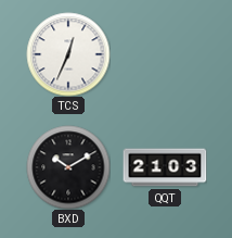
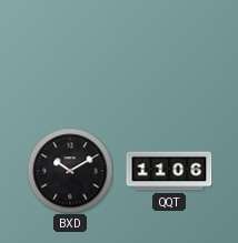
TCS: 12:34 -> none
QQT: 21:03 -> 11:06
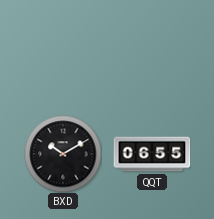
QQT: 11:06 -> 06:55
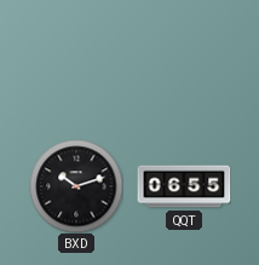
BXD: 10:10 -> 10:12
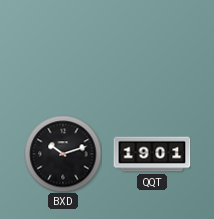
QQT: 06:55 -> 19:01
